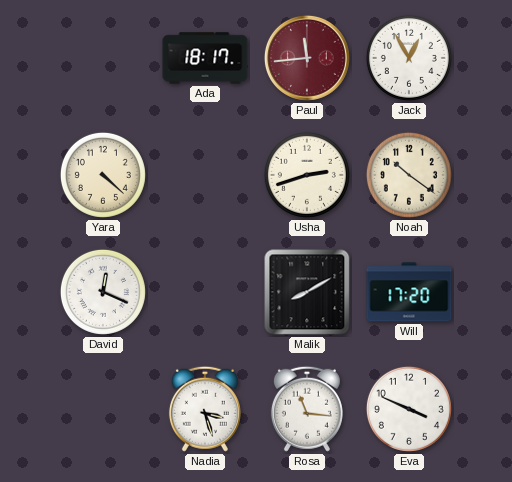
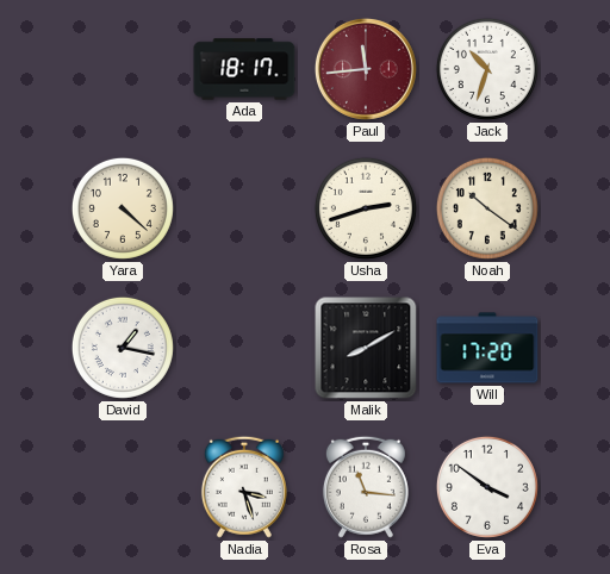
Jack: 12:55 -> 10:33
David: 12:19 -> 1:17
Eva: 3:49 -> 3:51
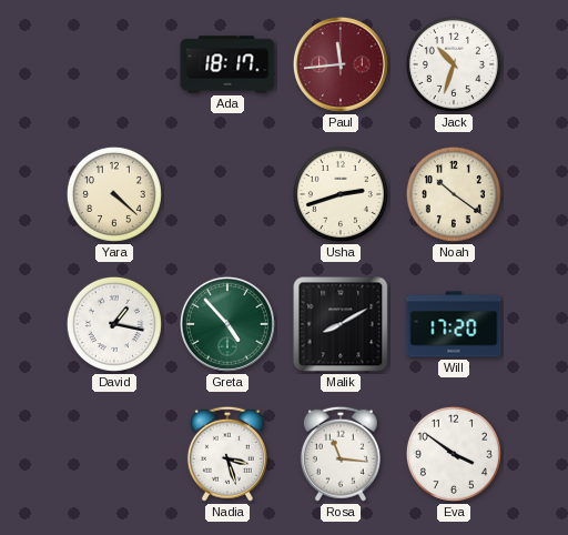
Greta: none -> 4:53
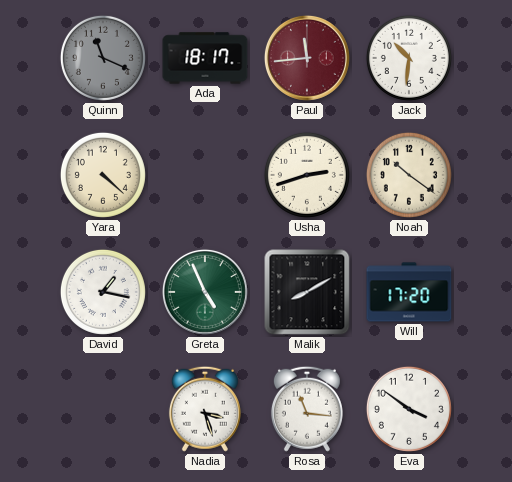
Quinn: none -> 11:19
Jack: 10:33 -> 10:31
Greta: 4:53 -> 4:56
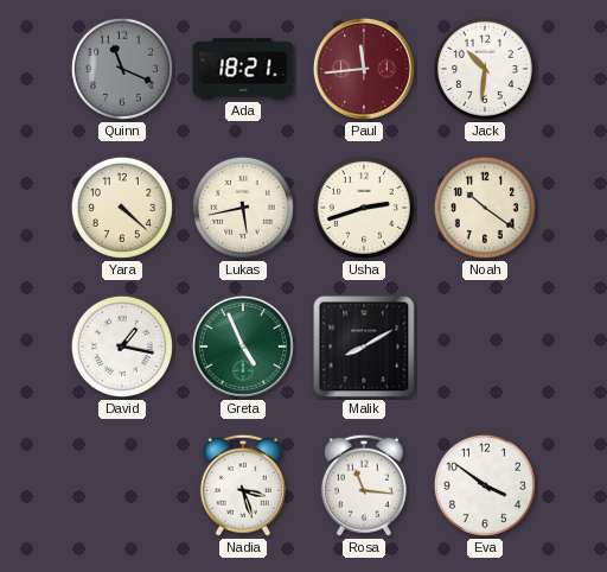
Ada: 18:17 -> 18:21
Lukas: none -> 5:43
Will: 17:20 -> none
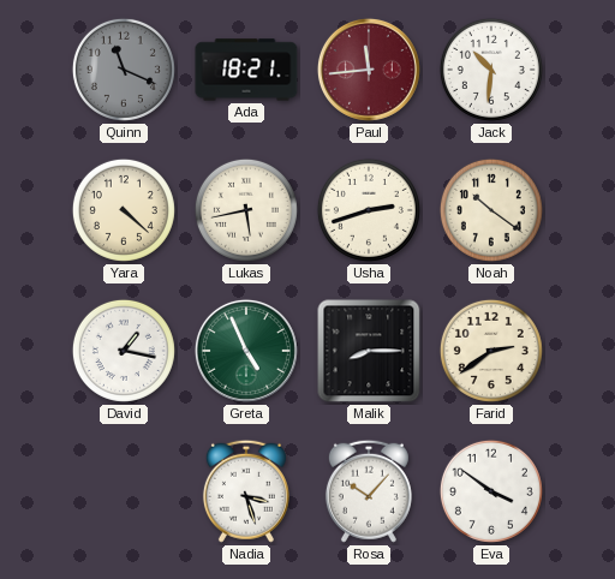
Malik: 8:10 -> 8:15
Farid: none -> 2:39
Rosa: 11:16 -> 10:07
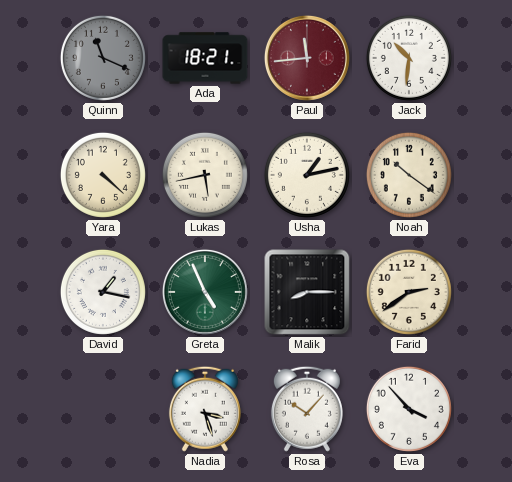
Usha: 2:42 -> 1:13
Eva: 3:51 -> 3:53
